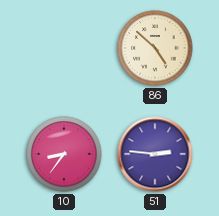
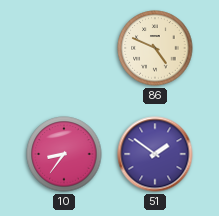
86: 4:52 -> 4:49
51: 2:46 -> 1:51
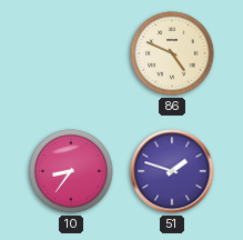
51: 1:51 -> 1:48
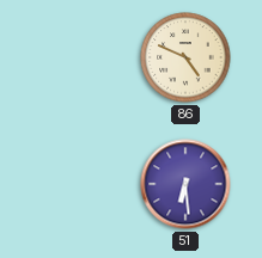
10: 8:36 -> none
51: 1:48 -> 6:29
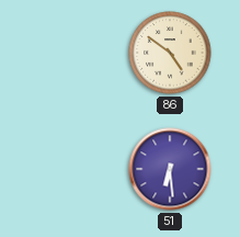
86: 4:49 -> 4:51
